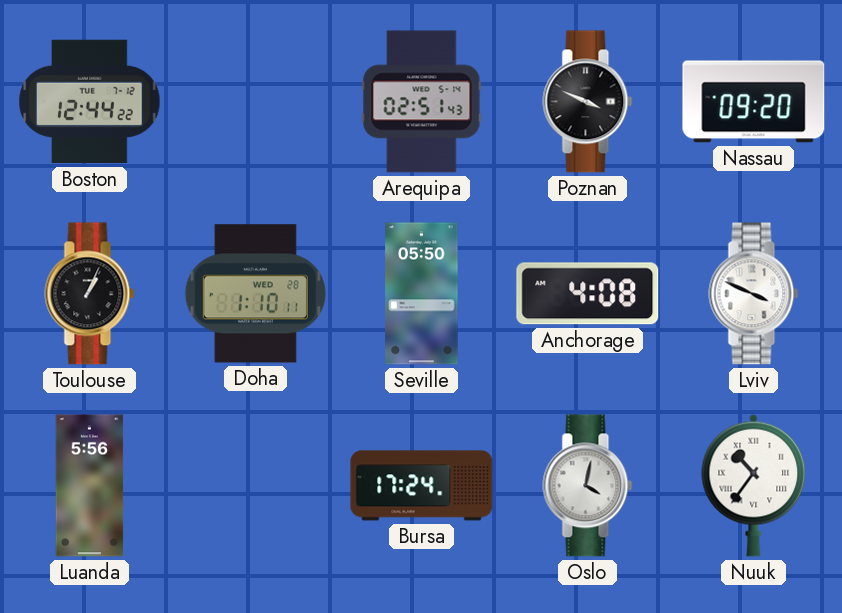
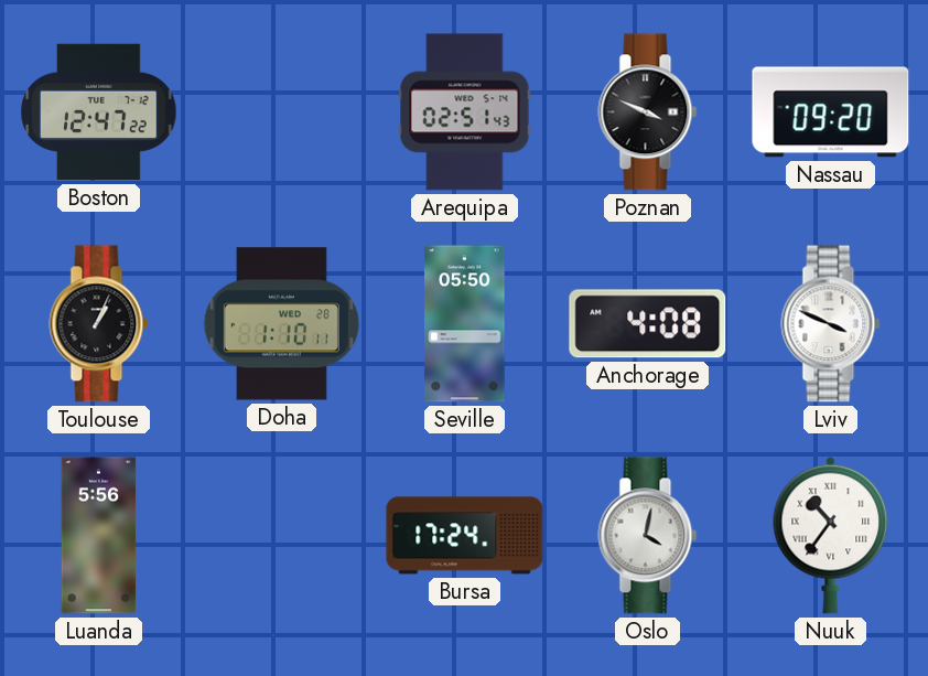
Boston: 12:44 -> 12:47
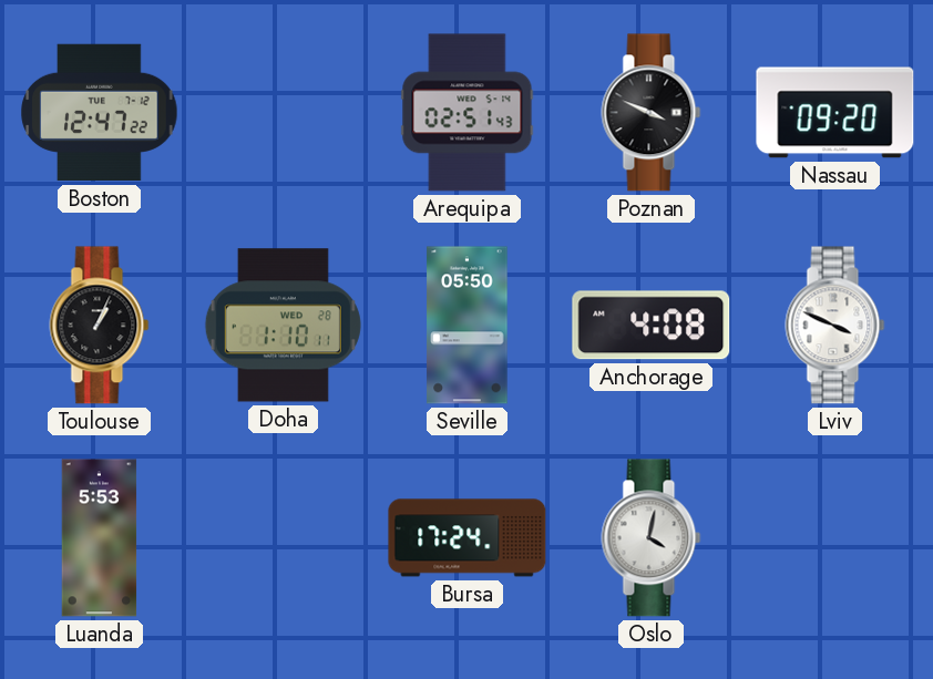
Luanda: 5:56 -> 5:53
Nuuk: 10:36 -> none
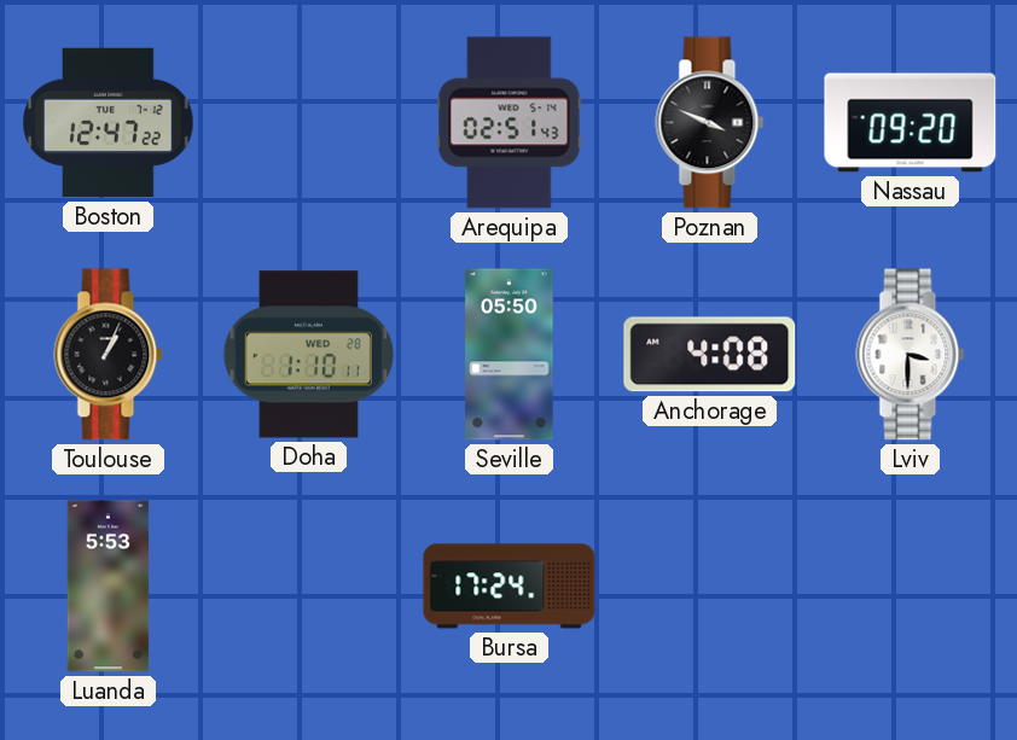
Lviv: 3:49 -> 3:30
Oslo: 4:02 -> none
